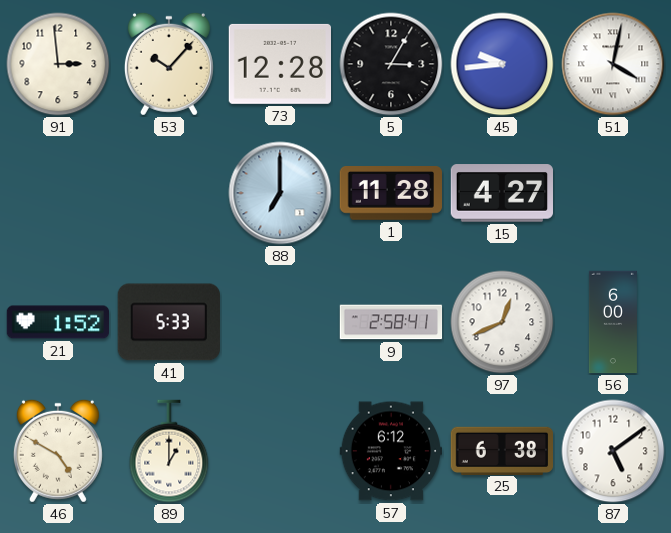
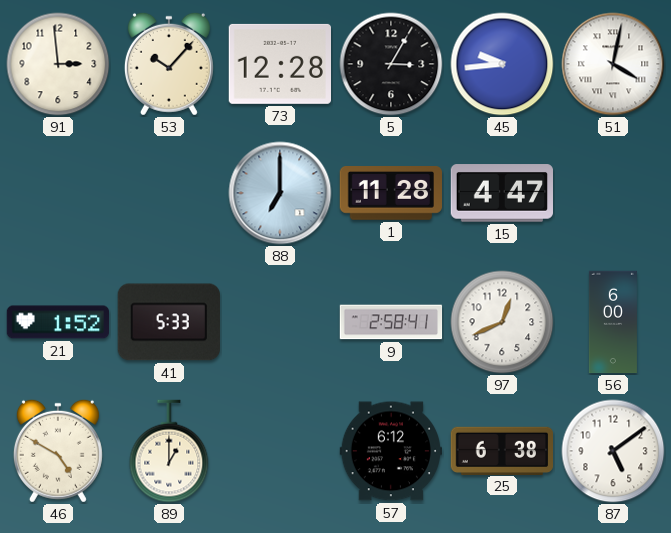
15: 4:27 -> 4:47
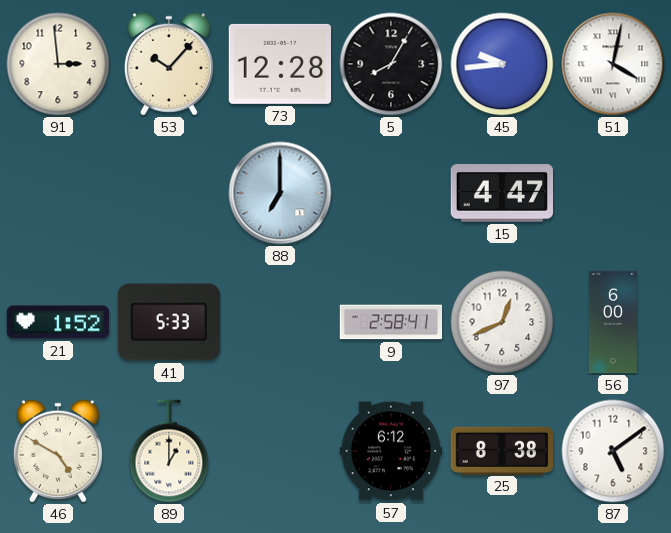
5: 3:05 -> 8:05
1: 11:28 -> none
25: 6:38 -> 8:38
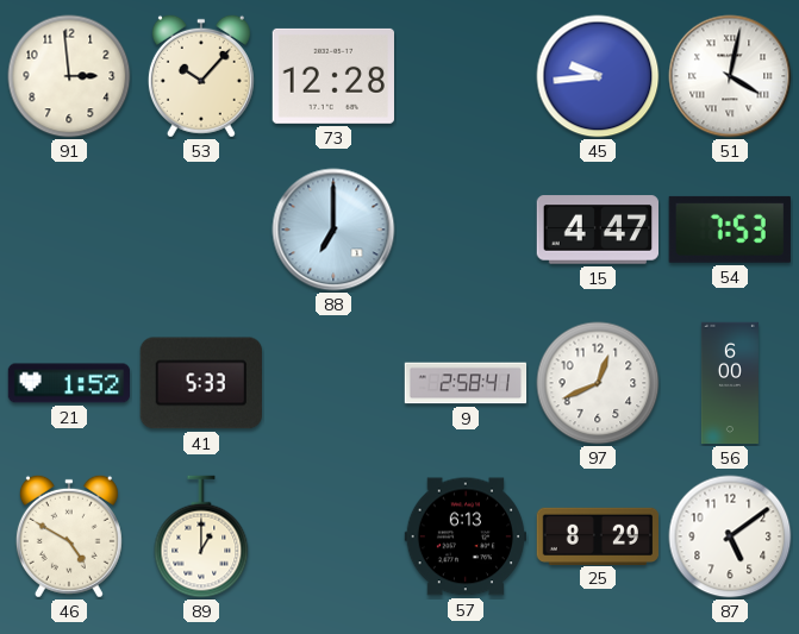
5: 8:05 -> none
54: none -> 7:53
57: 6:12 -> 6:13
25: 8:38 -> 8:29
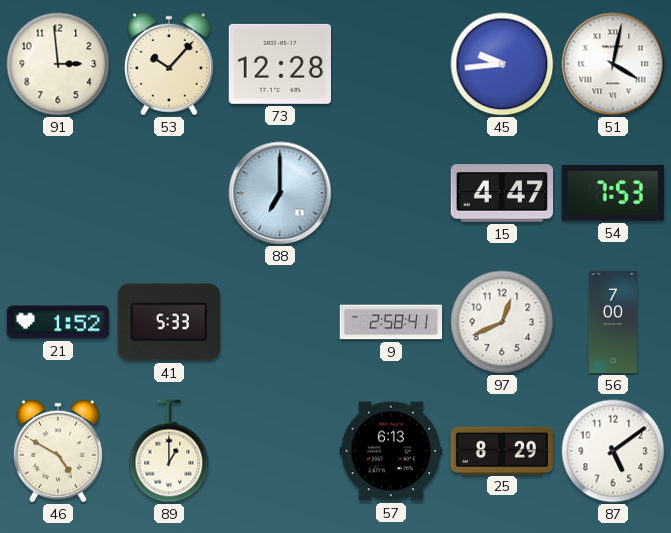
56: 6:00 -> 7:00
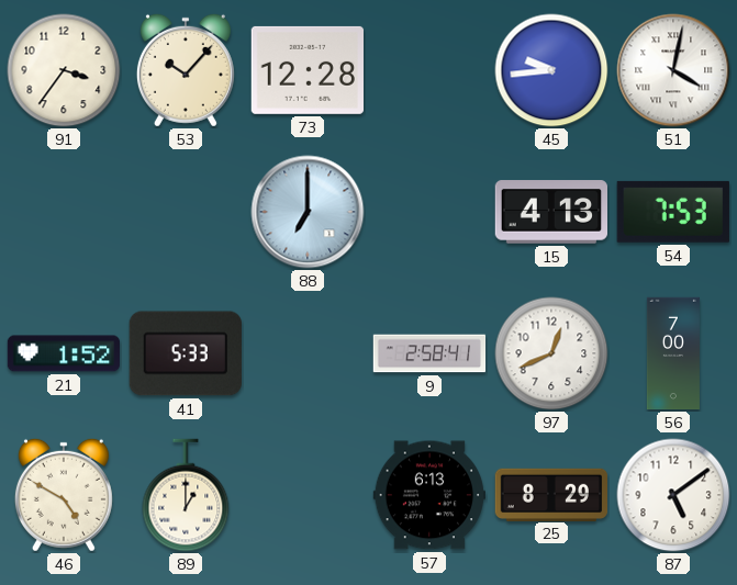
91: 2:59 -> 3:36
15: 4:47 -> 4:13
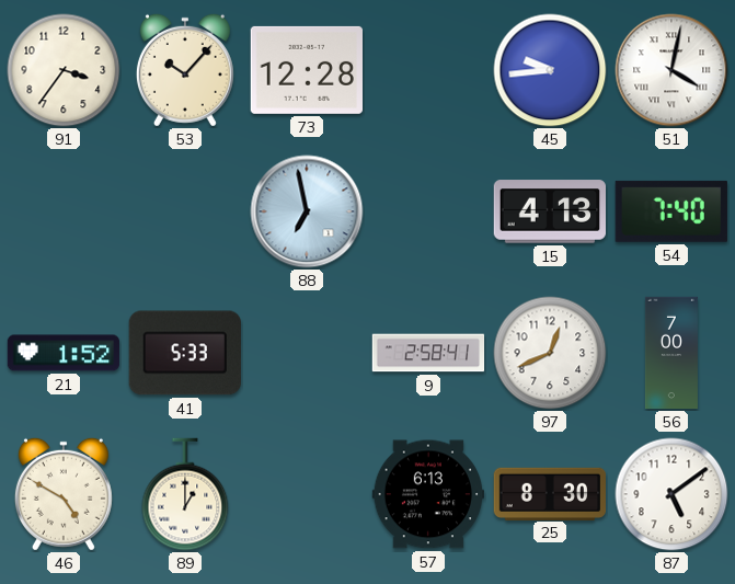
88: 7:00 -> 6:58
54: 7:53 -> 7:40
25: 8:29 -> 8:30
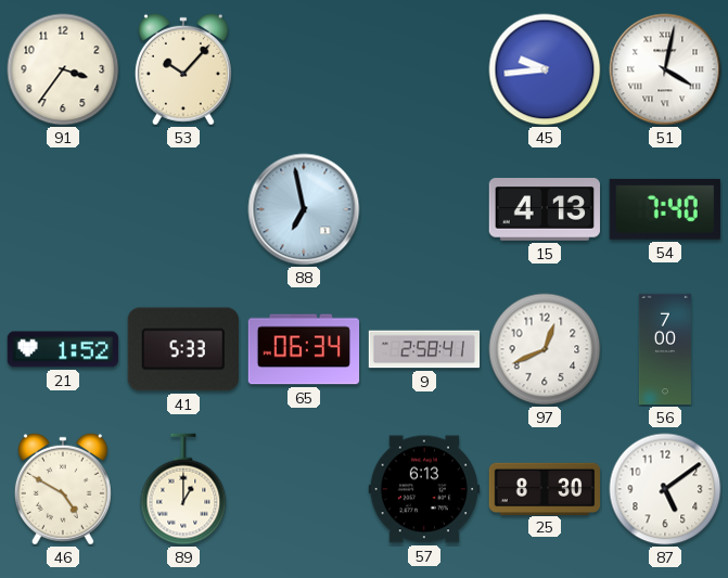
73: 12:28 -> none
65: none -> 06:34
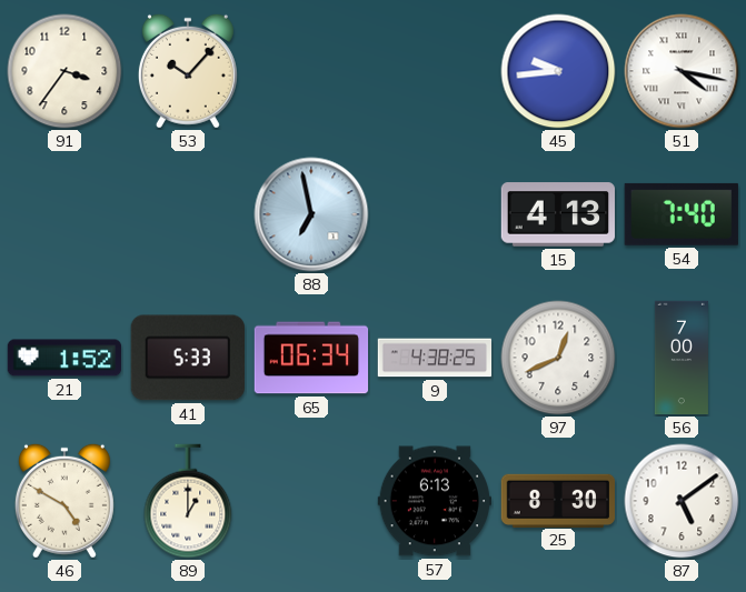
51: 4:02 -> 4:17
9: 2:58 -> 4:38
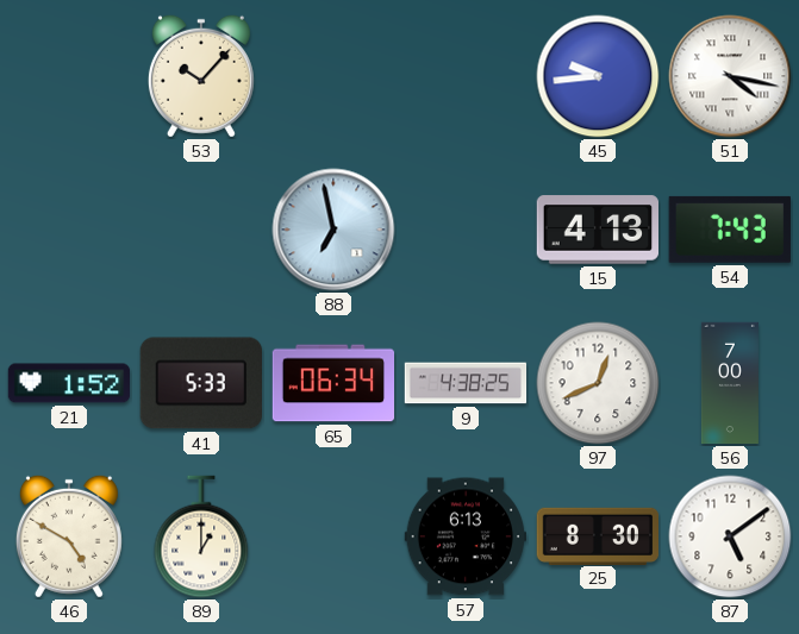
91: 3:36 -> none
54: 7:40 -> 7:43
